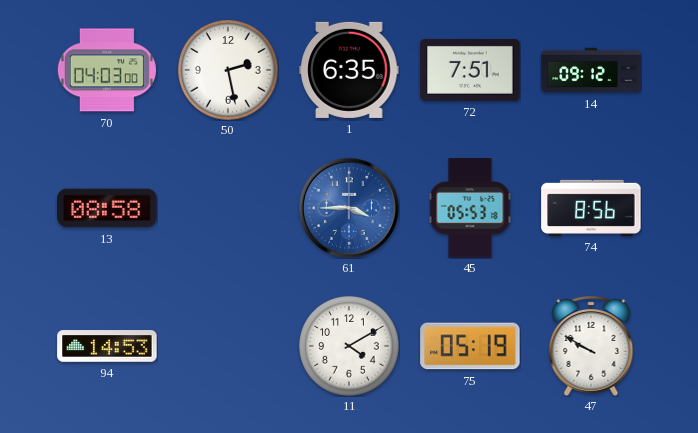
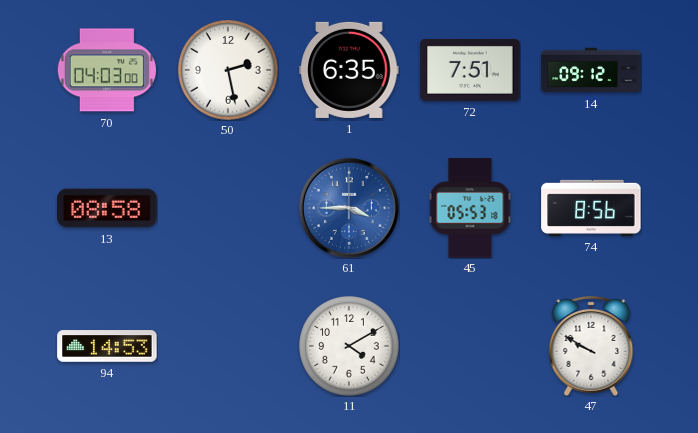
75: 05:19 -> none
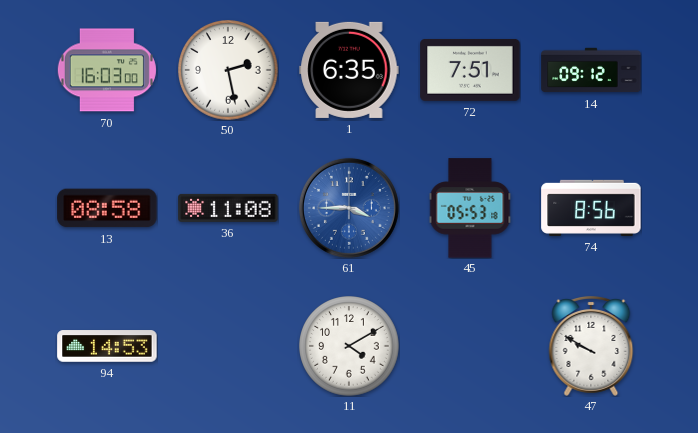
70: 04:03 -> 16:03
36: none -> 11:08
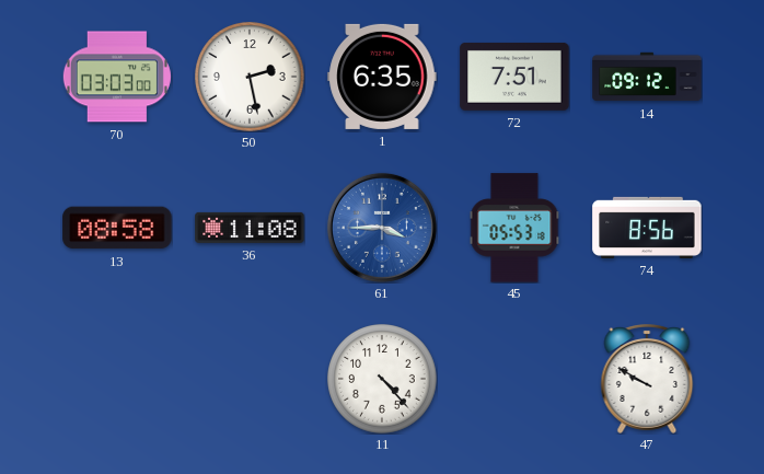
70: 16:03 -> 03:03
94: 14:53 -> none
11: 4:10 -> 4:23
